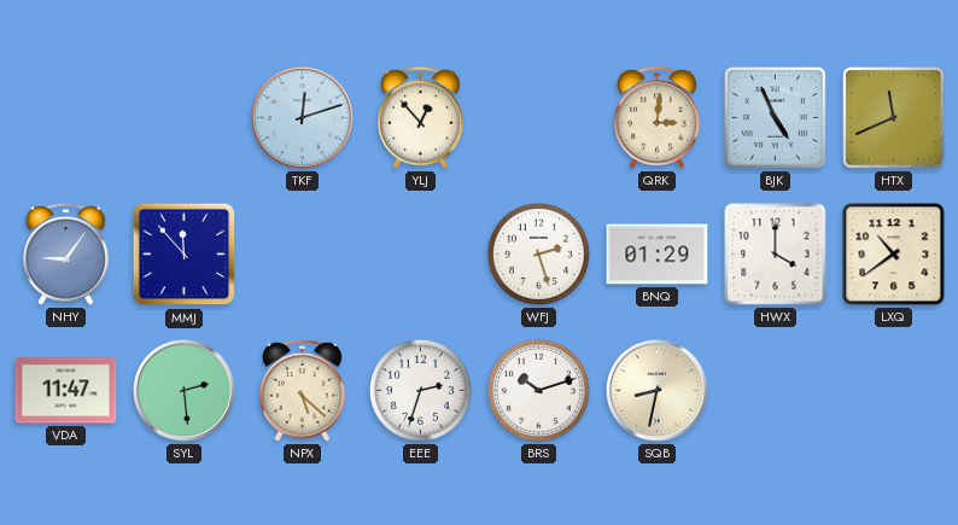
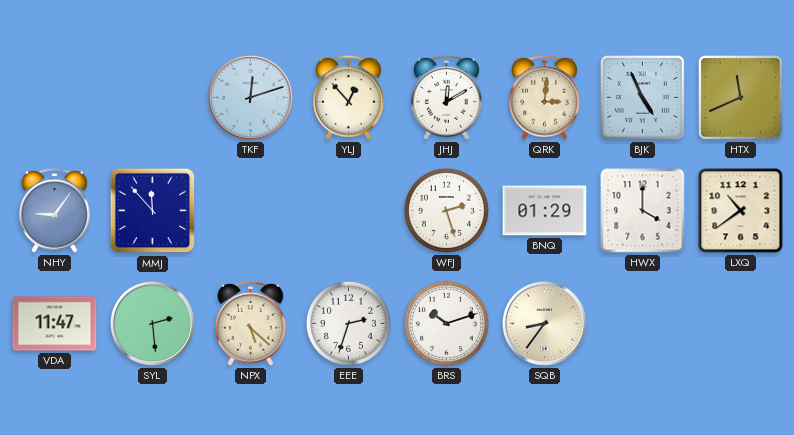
JHJ: none -> 12:10
SQB: 8:32 -> 8:36
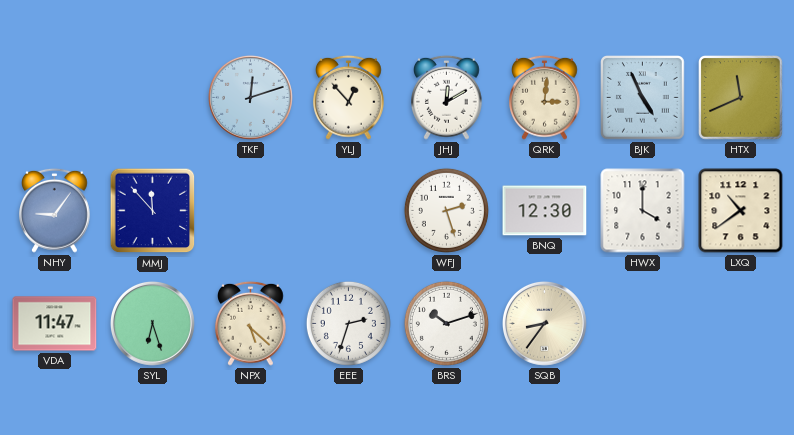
BNQ: 01:29 -> 12:30
SYL: 2:29 -> 6:27
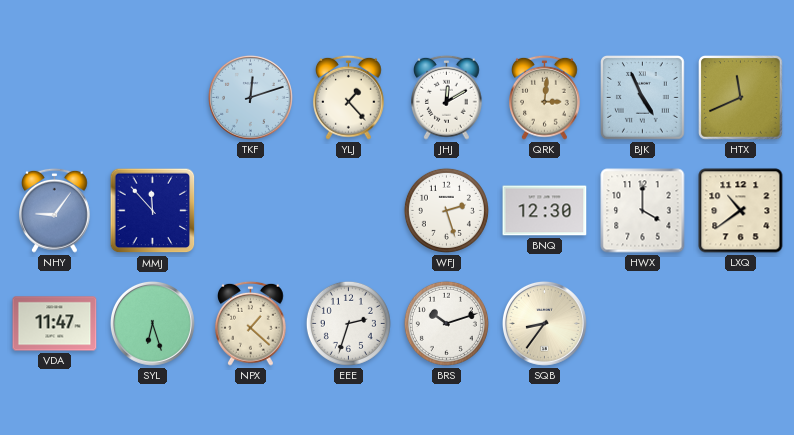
YLJ: 12:53 -> 1:23
NPX: 5:22 -> 1:22
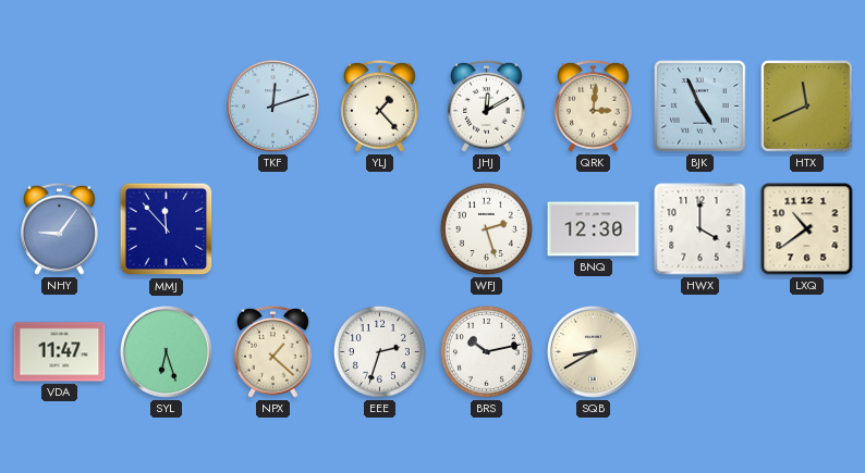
BRS: 10:12 -> 10:13
SQB: 8:36 -> 8:40
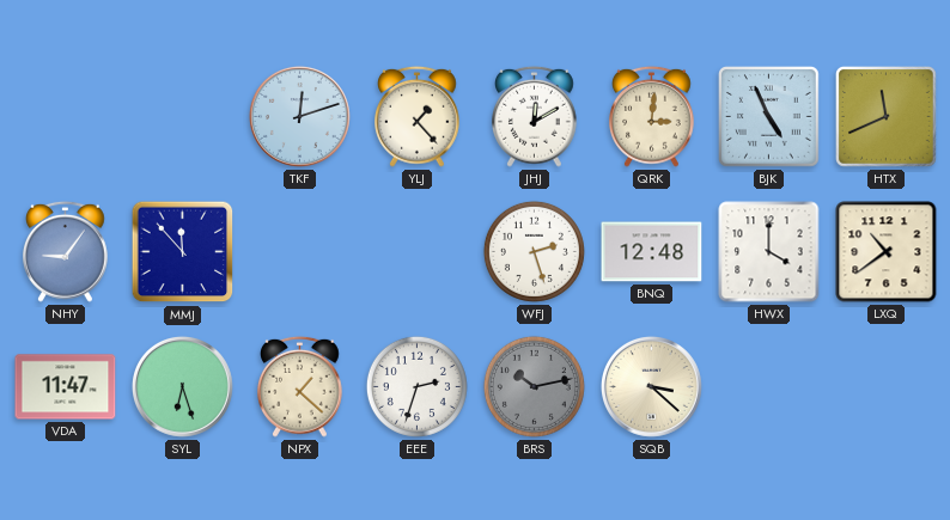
BNQ: 12:30 -> 12:48
BRS dial: white -> grey
SQB: 8:40 -> 3:22
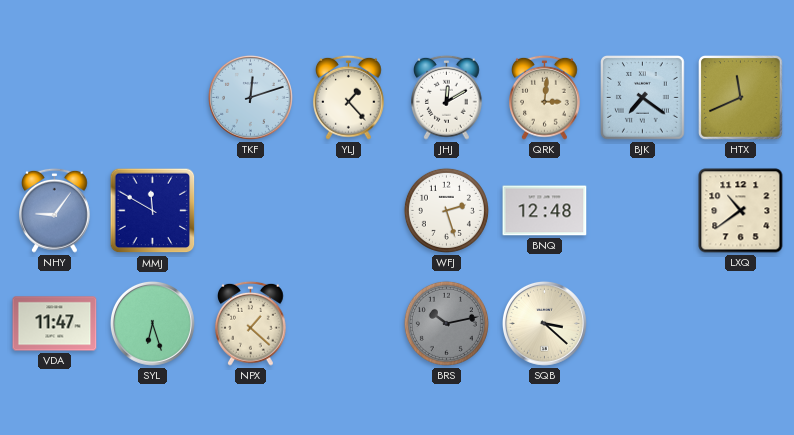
BJK: 4:56 -> 7:21
MMJ: 11:53 -> 11:50
HWX: 4:00 -> none
EEE: 2:33 -> none
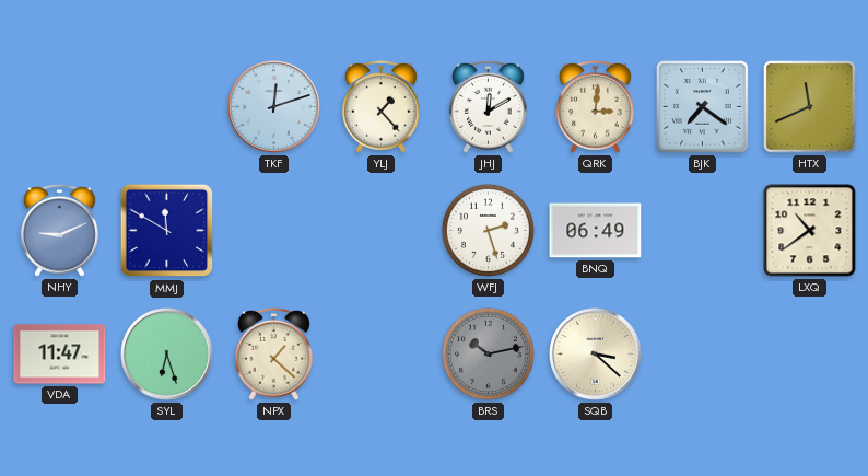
NHY: 9:06 -> 9:11
BNQ: 12:48 -> 06:49
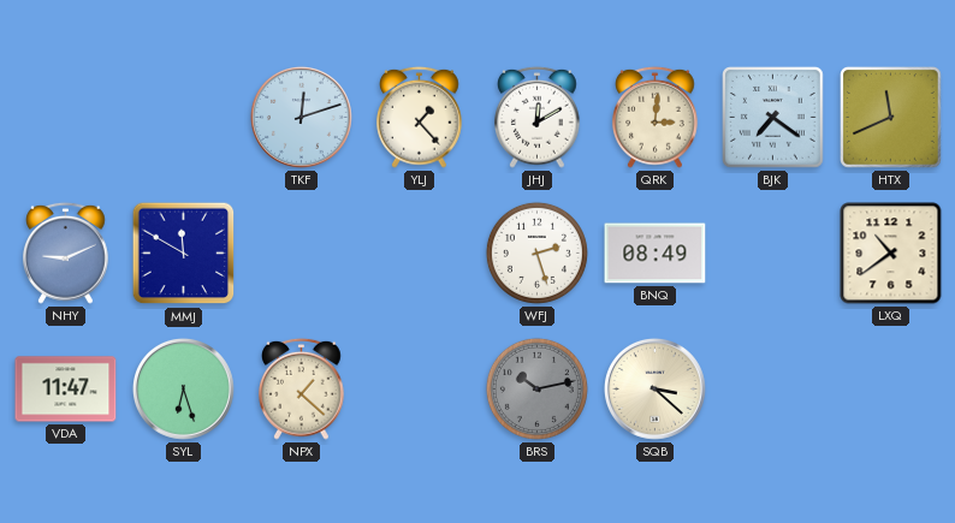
BNQ: 06:49 -> 08:49
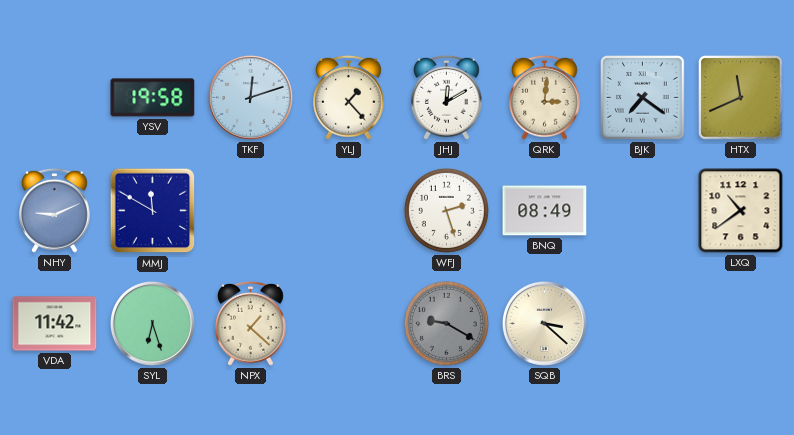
YSV: none -> 19:58
VDA: 11:47 -> 11:42
BRS: 10:13 -> 9:20
